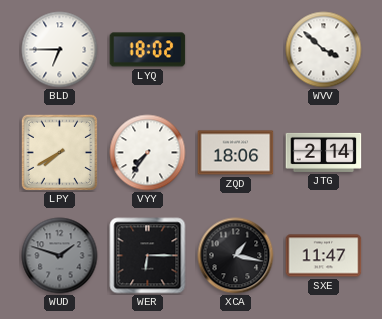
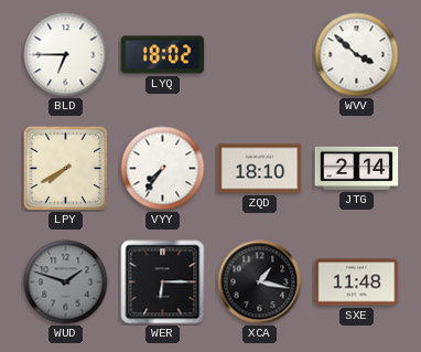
ZQD: 18:06 -> 18:10
SXE: 11:47 -> 11:48
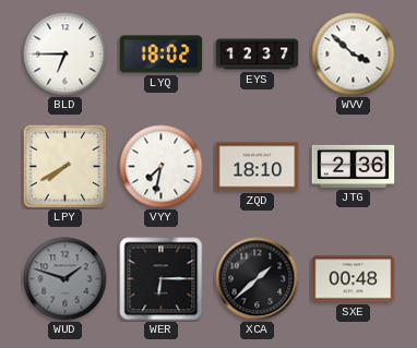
EYS: none -> 12:37
VYY: 7:36 -> 7:32
JTG: 2:14 -> 2:36
XCA: 1:17 -> 1:38
SXE: 11:48 -> 00:48
